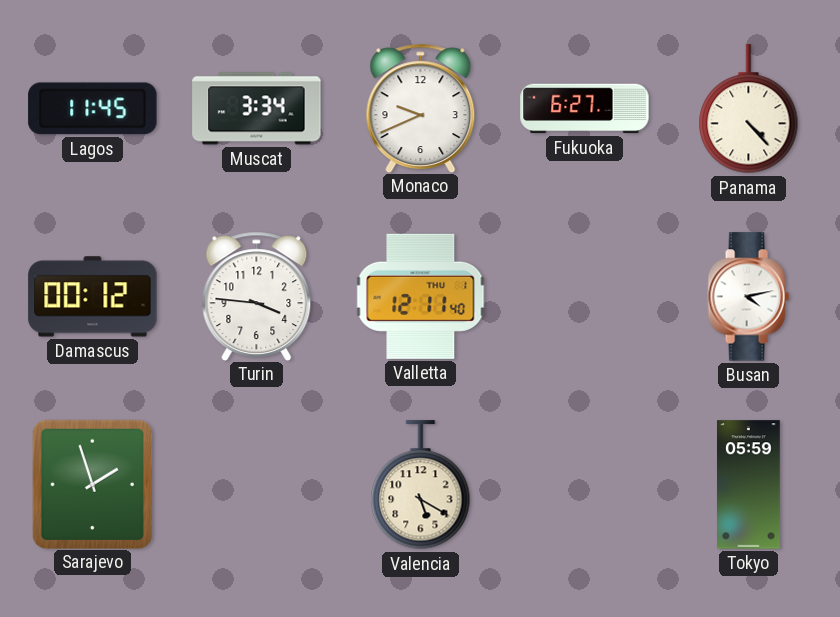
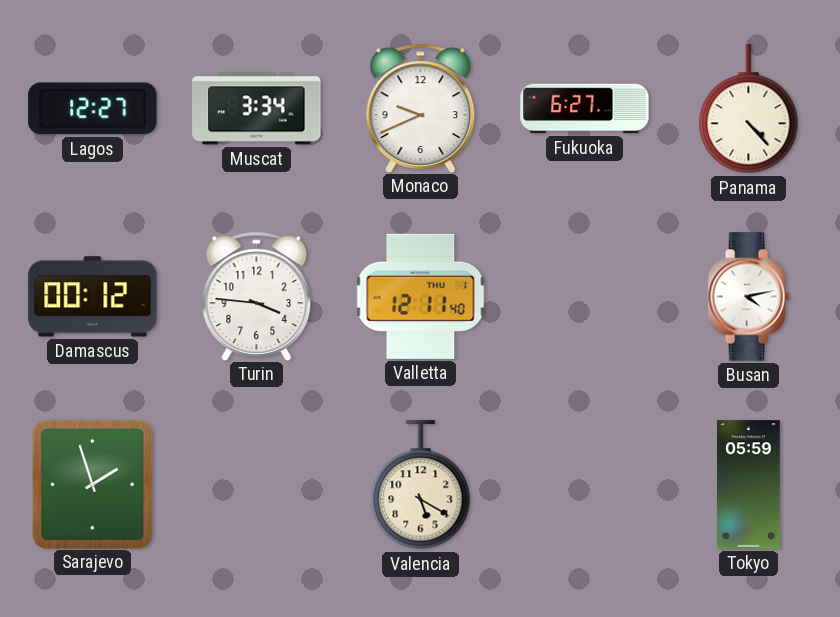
Lagos: 11:45 -> 12:27
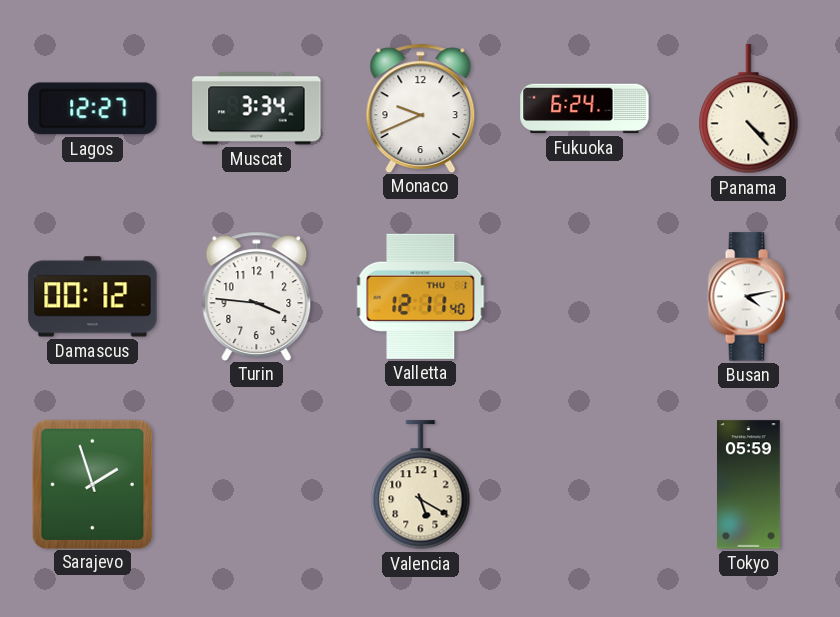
Fukuoka: 6:27 -> 6:24
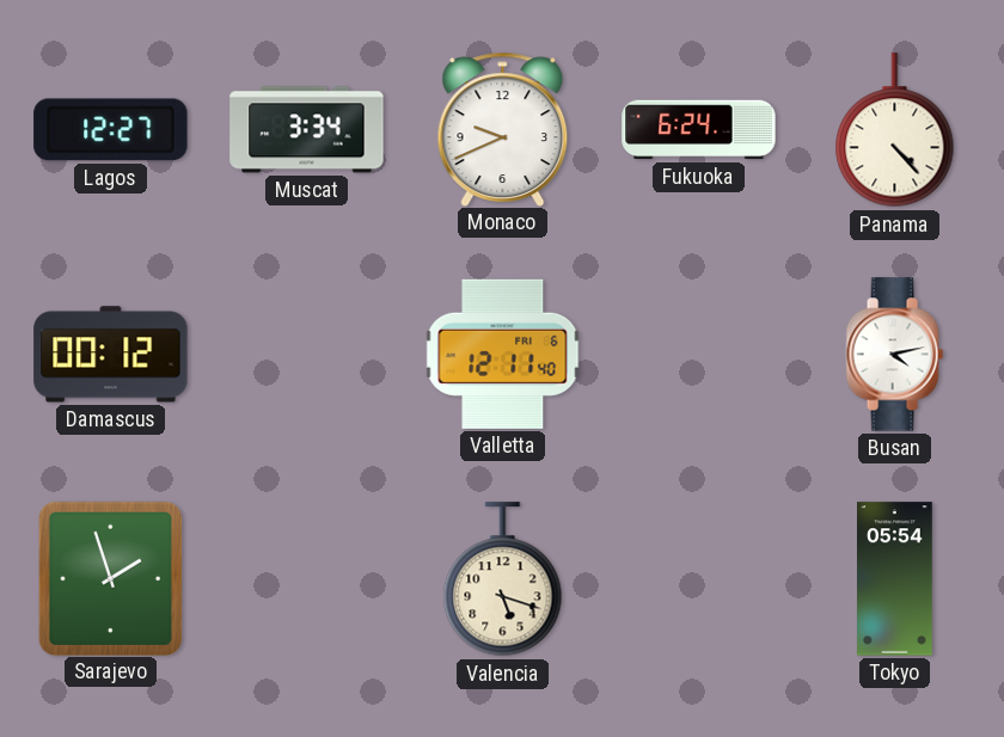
Turin: 3:46 -> none
Valletta date: THU 1 -> FRI 6
Valencia: 5:20 -> 5:18
Tokyo: 05:59 -> 05:54
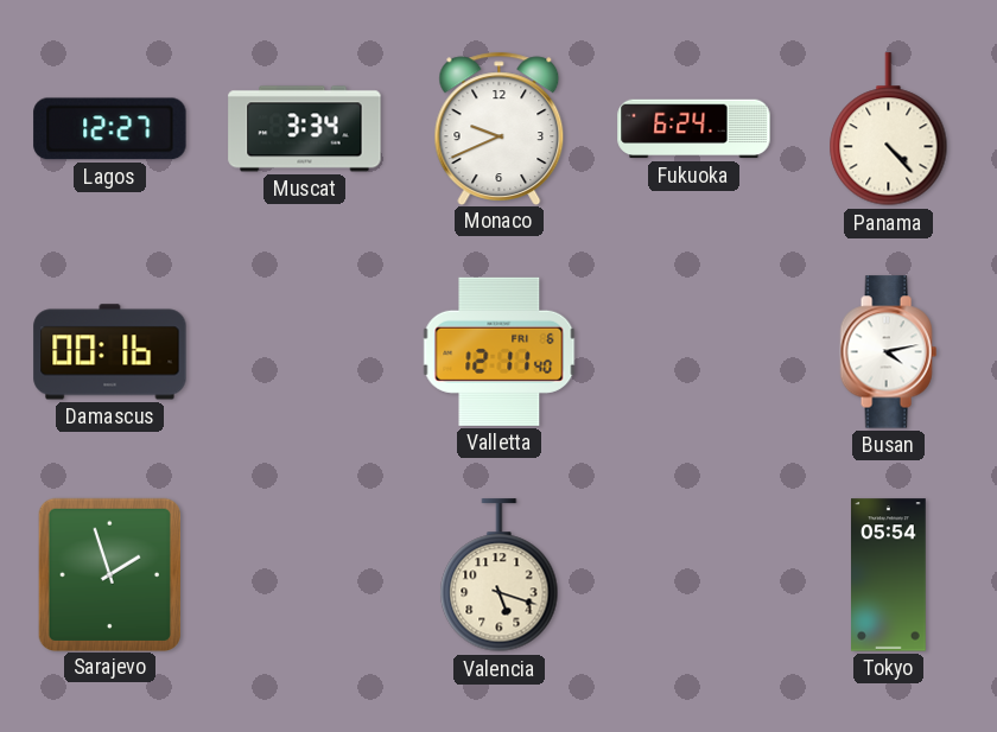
Damascus: 00:12 -> 00:16
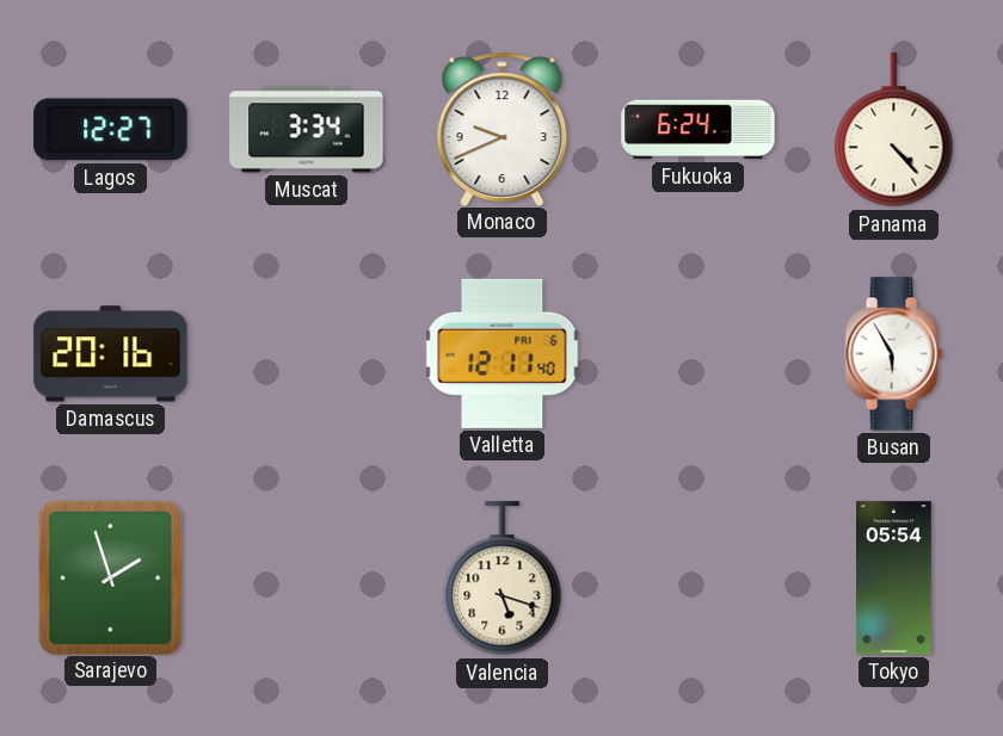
Damascus: 00:16 -> 20:16
Busan: 4:13 -> 5:55
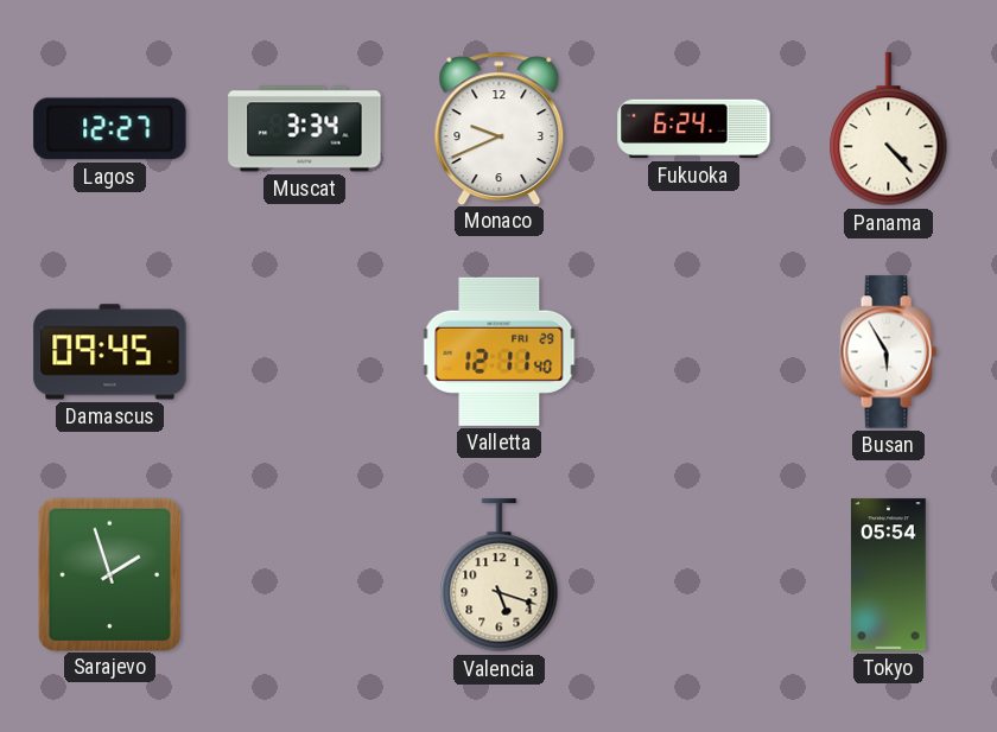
Damascus: 20:16 -> 09:45
Valletta date: FRI 6 -> FRI 29
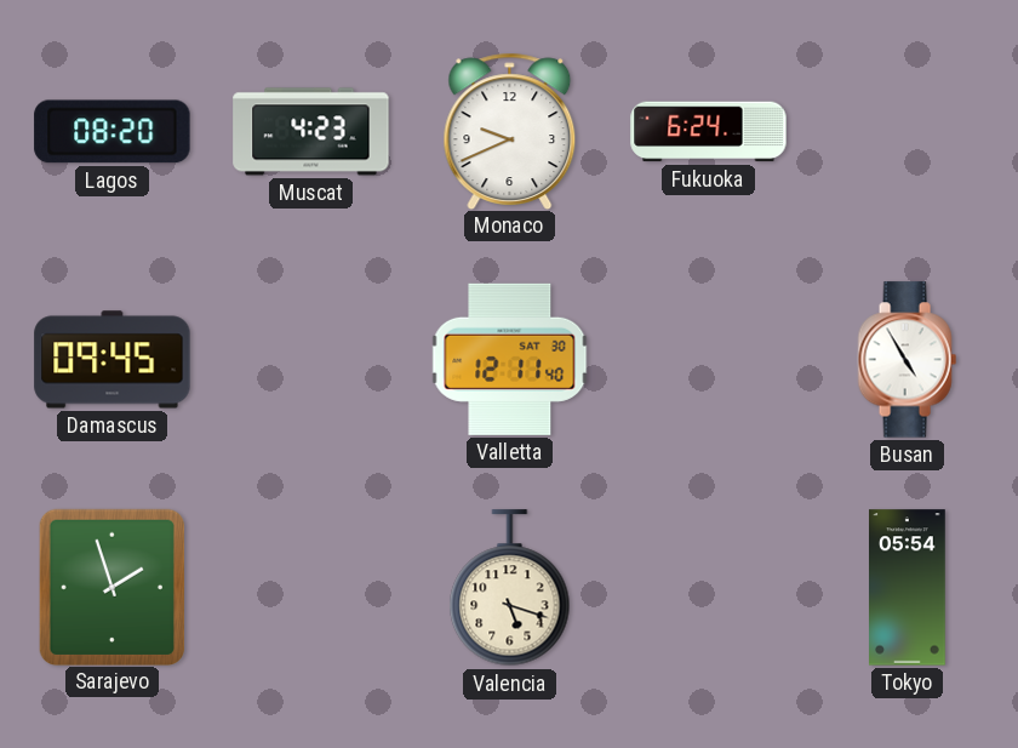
Lagos: 12:27 -> 08:20
Muscat: 3:34 -> 4:23
Panama: 4:23 -> none
Valletta date: FRI 29 -> SAT 30
Busan: 5:55 -> 4:55
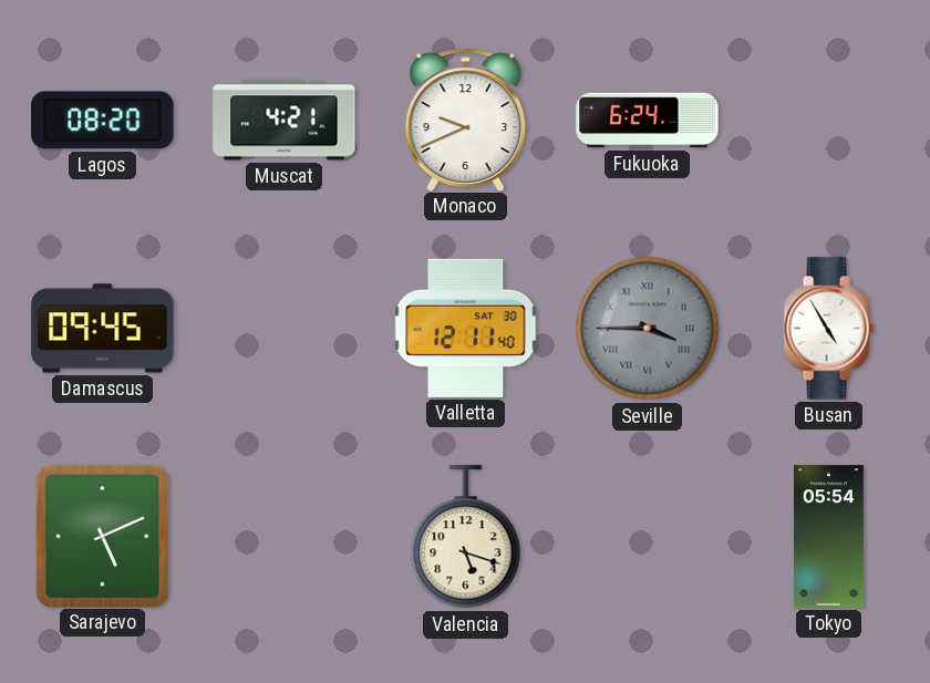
Muscat: 4:23 -> 4:21
Seville: none -> 3:45
Sarajevo: 1:57 -> 5:11
